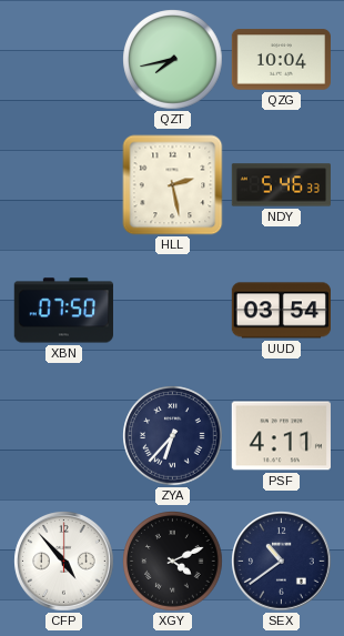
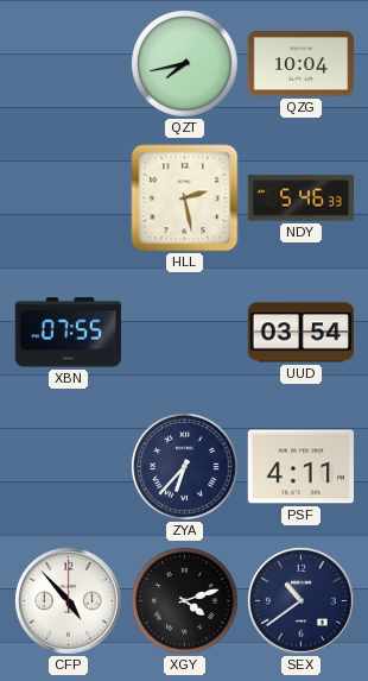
XBN: 07:50 -> 07:55
XGY: 4:11 -> 4:12
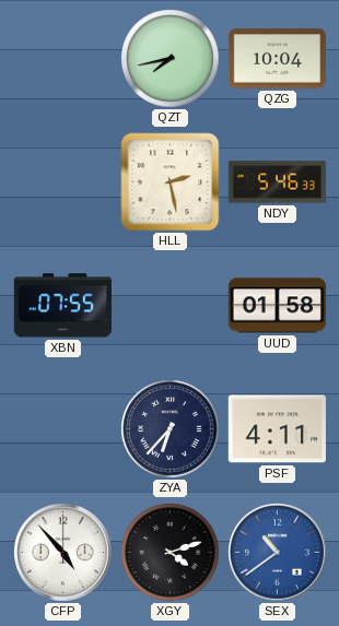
UUD: 03:54 -> 01:58
SEX dial: navy -> blue
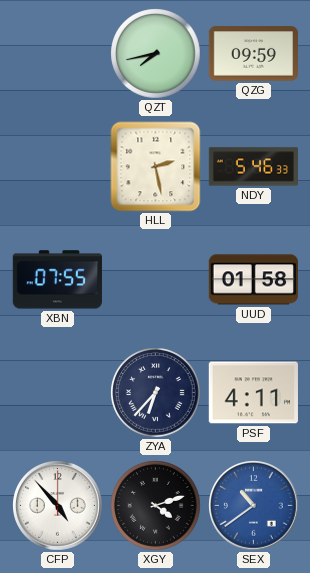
QZG: 10:04 -> 09:59
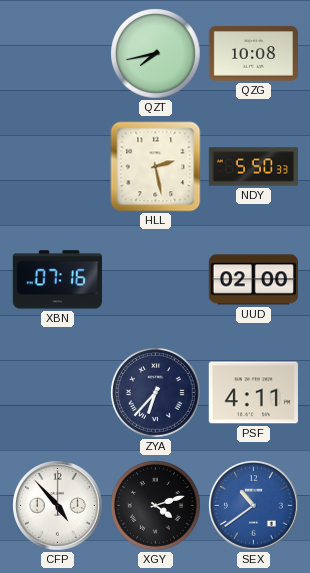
QZG: 09:59 -> 10:08
NDY: 5:46 -> 5:50
XBN: 07:55 -> 07:16
UUD: 01:58 -> 02:00
